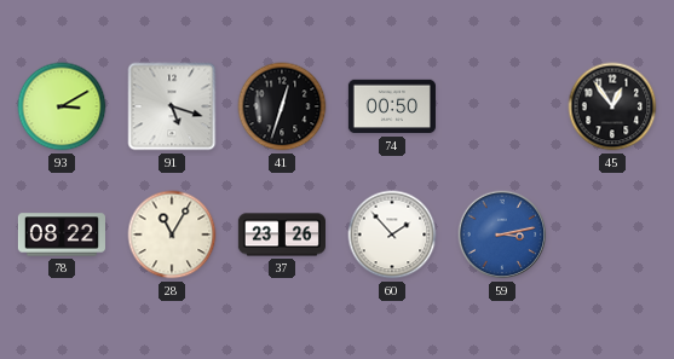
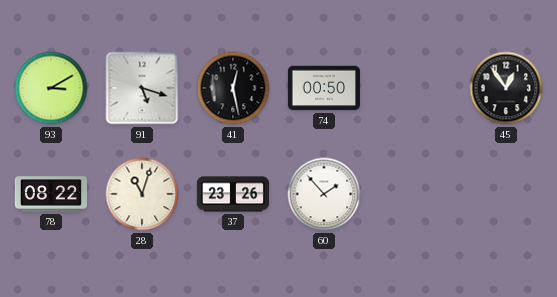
41: 12:33 -> 12:28
28: 11:05 -> 11:03
59: 3:13 -> none
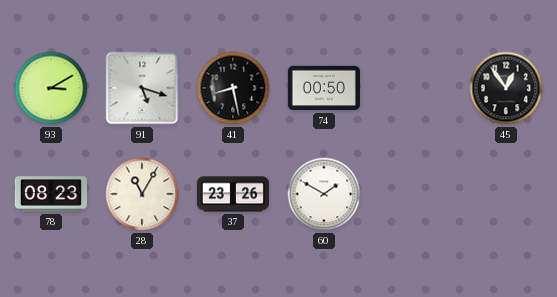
41: 12:28 -> 8:28
78: 08:22 -> 08:23
28: 11:03 -> 11:05
60: 1:53 -> 1:50
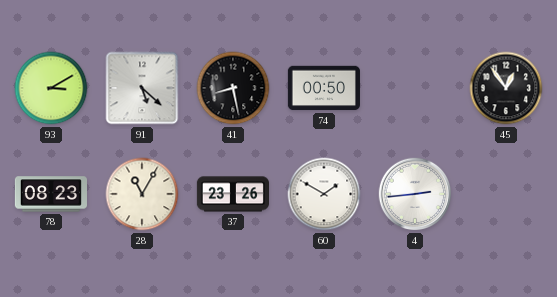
91: 5:18 -> 5:22
4: none -> 2:44
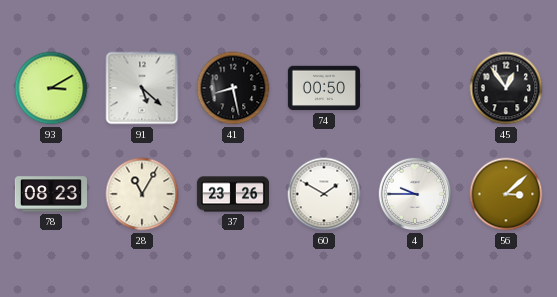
4: 2:44 -> 9:45
56: none -> 3:08
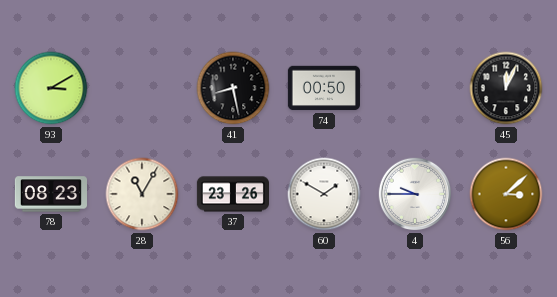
91: 5:22 -> none
45: 12:54 -> 12:04
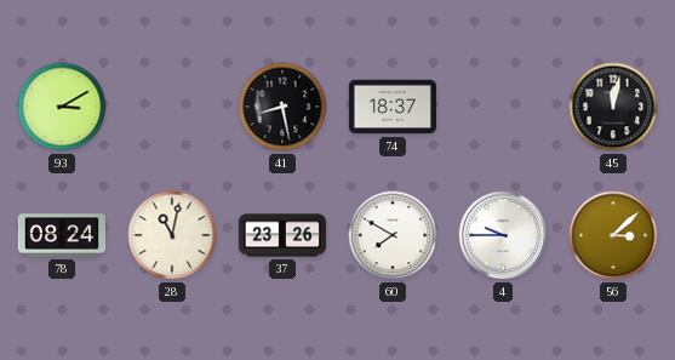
74: 00:50 -> 18:37
45: 12:04 -> 12:02
78: 08:23 -> 08:24
28: 11:05 -> 11:02
60: 1:50 -> 7:50
